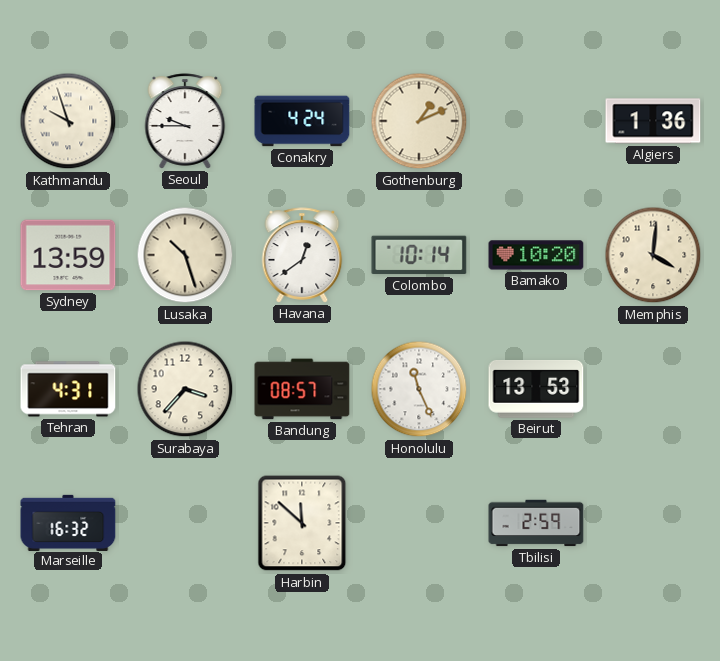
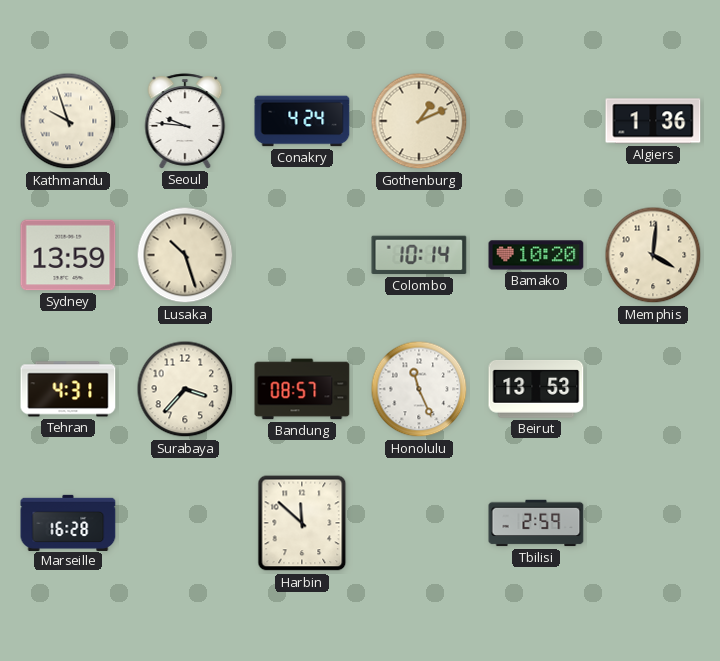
Seoul: 9:45 -> 9:46
Havana: 12:39 -> none
Marseille: 16:32 -> 16:28
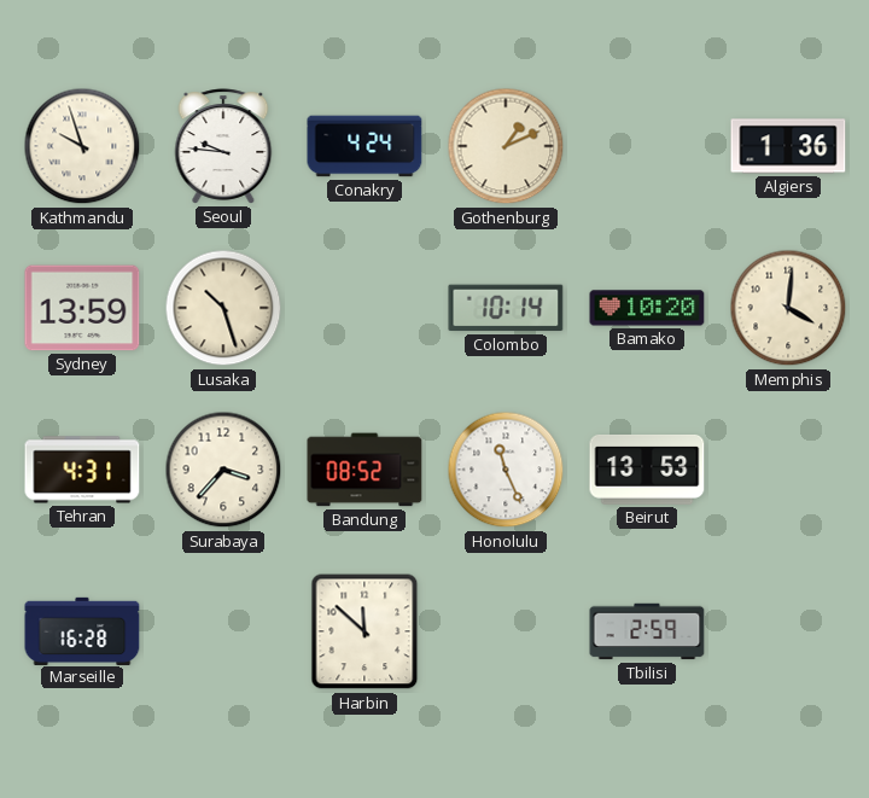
Bandung: 08:57 -> 08:52
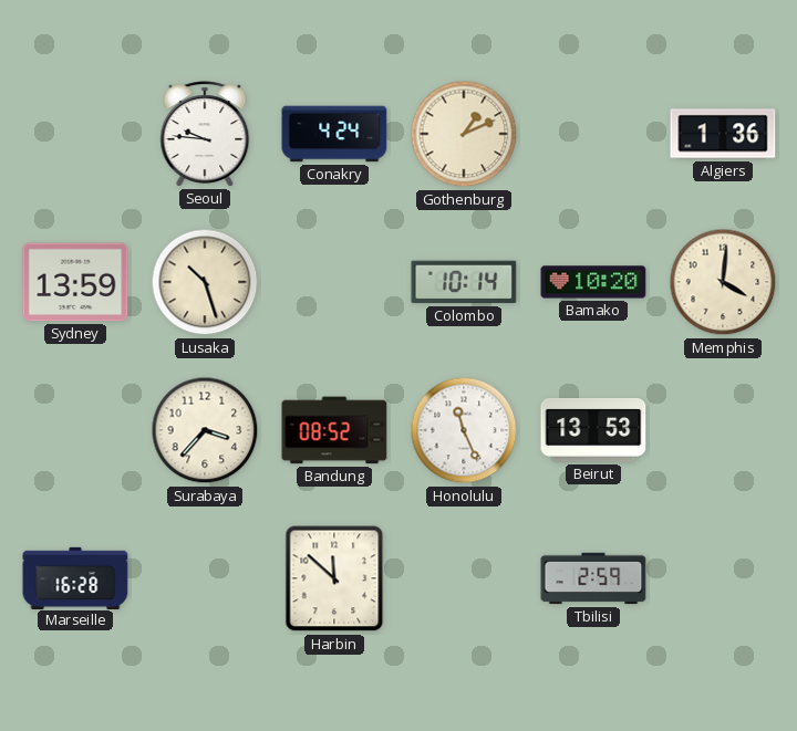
Kathmandu: 9:57 -> none
Tehran: 4:31 -> none
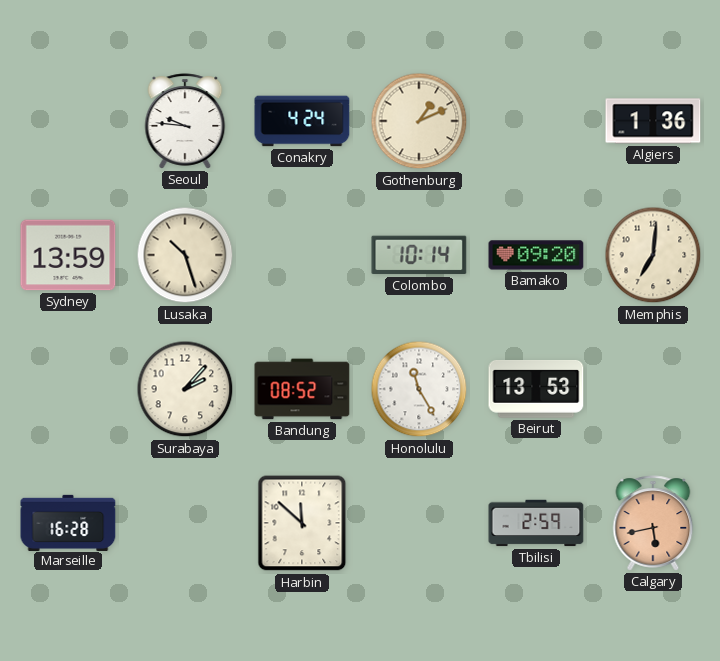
Bamako: 10:20 -> 09:20
Memphis: 4:01 -> 7:01
Surabaya: 3:37 -> 2:07
Honolulu: 11:26 -> 11:25
Calgary: none -> 5:43
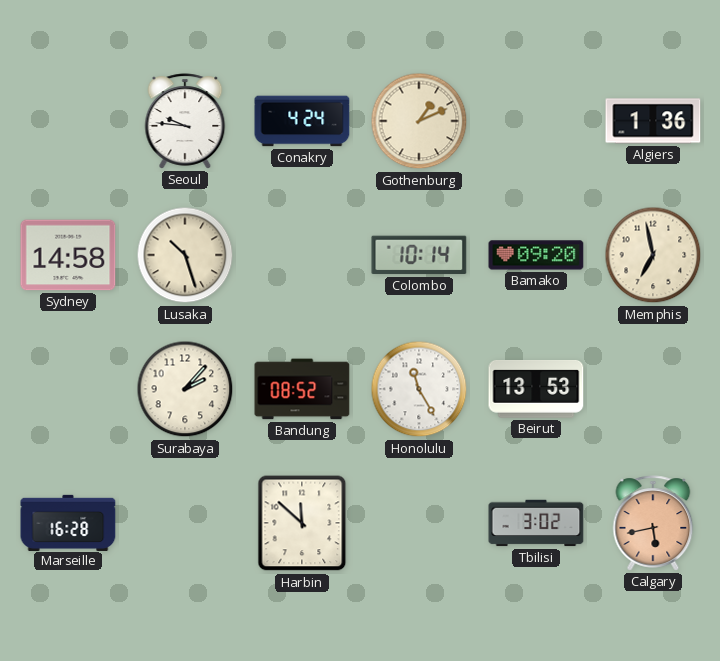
Sydney: 13:59 -> 14:58
Memphis: 7:01 -> 6:58
Tbilisi: 2:59 -> 3:02
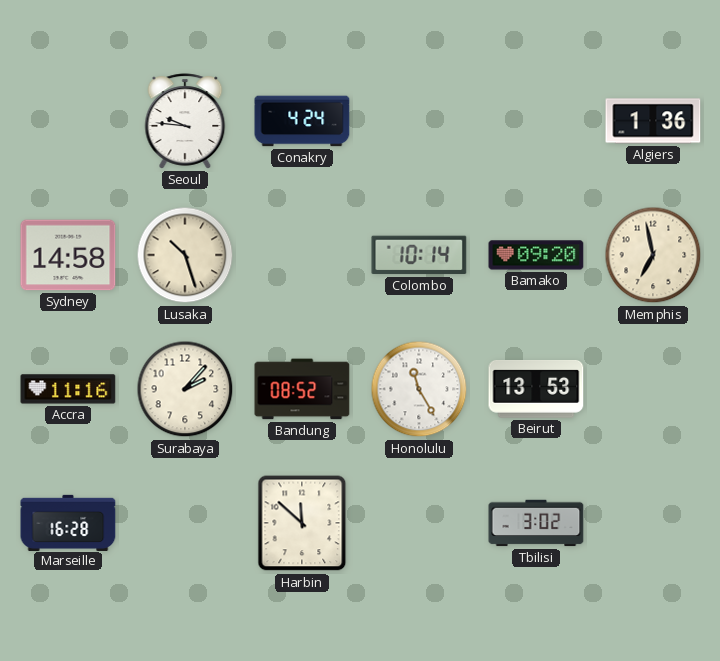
Gothenburg: 1:11 -> none
Accra: none -> 11:16
Calgary: 5:43 -> none
